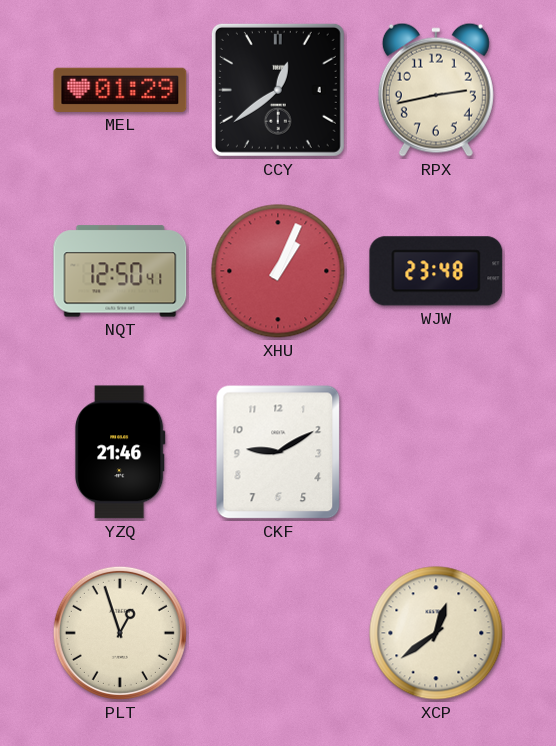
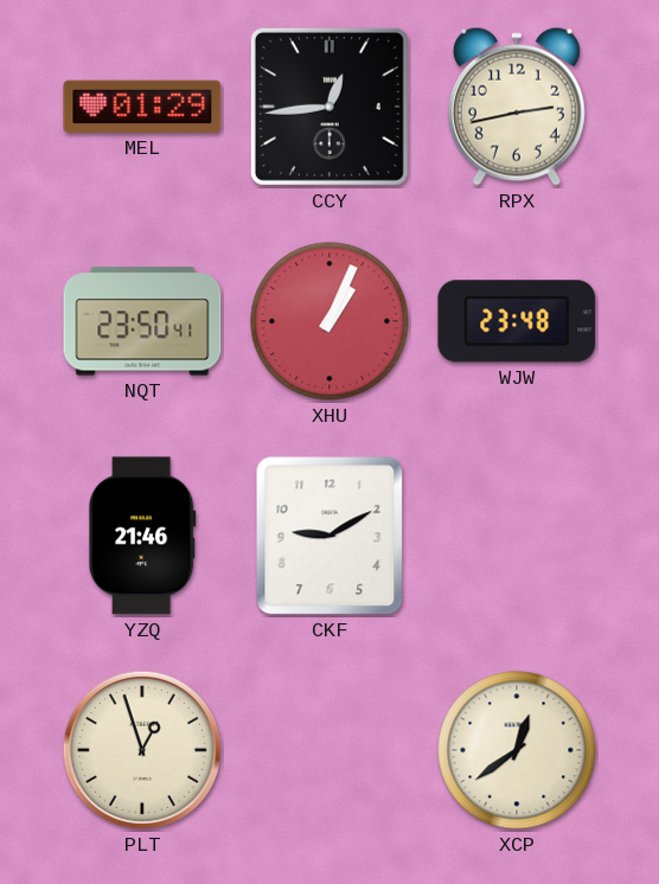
CCY: 12:39 -> 12:44
NQT: 12:50 -> 23:50
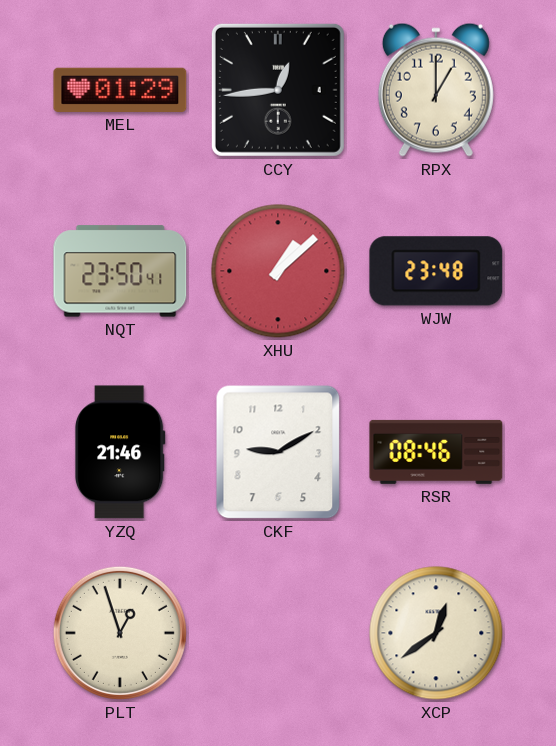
RPX: 2:43 -> 1:00
XHU: 1:04 -> 1:08
RSR: none -> 08:46
